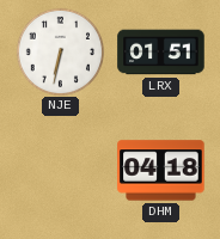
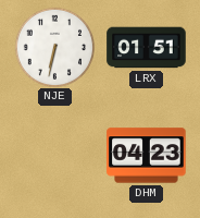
DHM: 04:18 -> 04:23
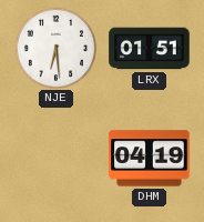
NJE: 6:32 -> 6:29
DHM: 04:23 -> 04:19
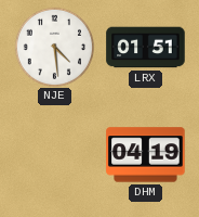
NJE: 6:29 -> 4:29
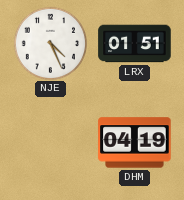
NJE: 4:29 -> 4:26
